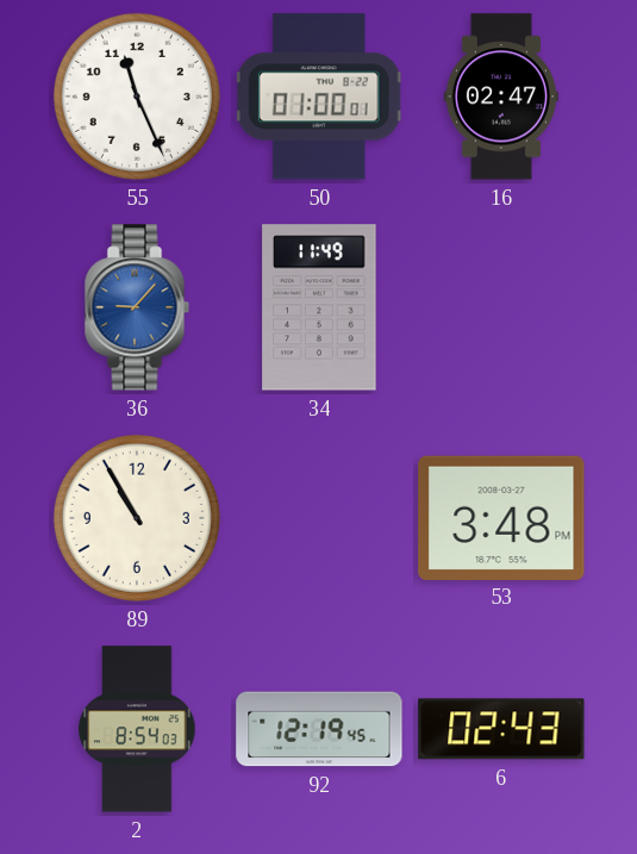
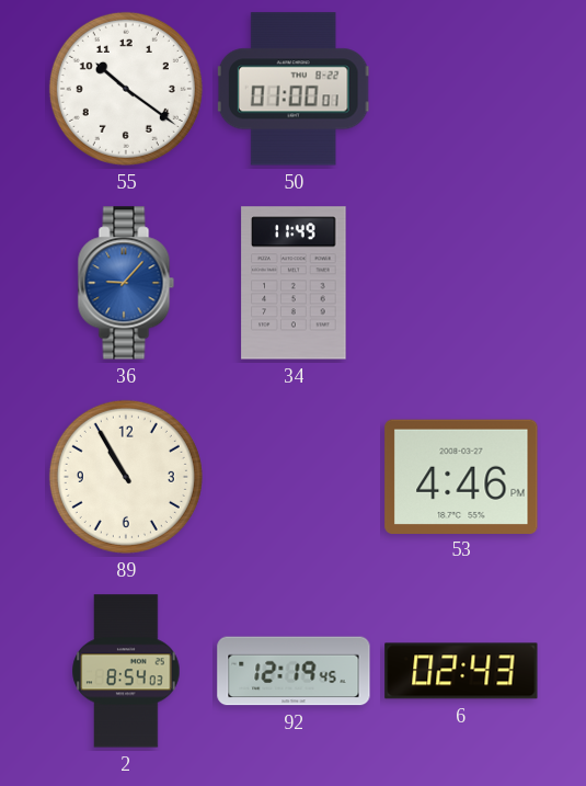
55: 11:26 -> 10:21
16: 02:47 -> none
53: 3:48 -> 4:46
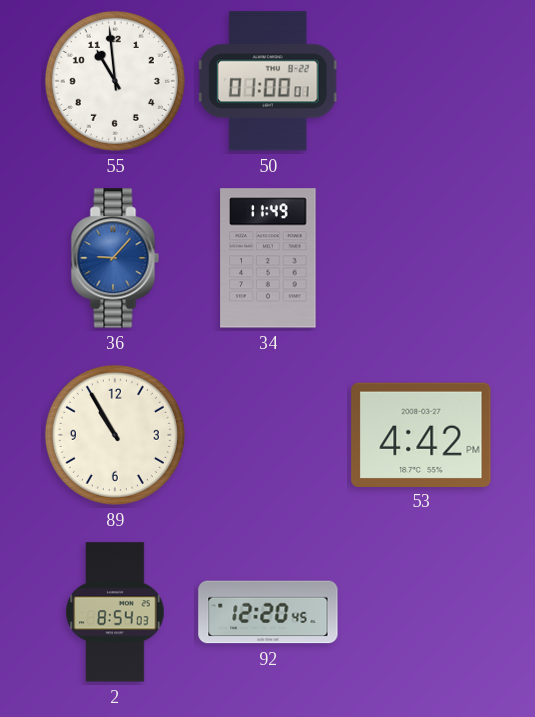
55: 10:21 -> 10:59
53: 4:46 -> 4:42
92: 12:19 -> 12:20
6: 02:43 -> none
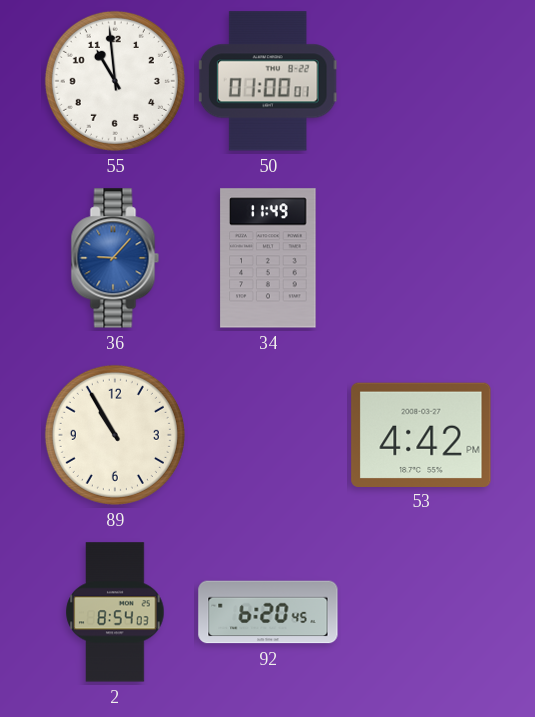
92: 12:20 -> 6:20
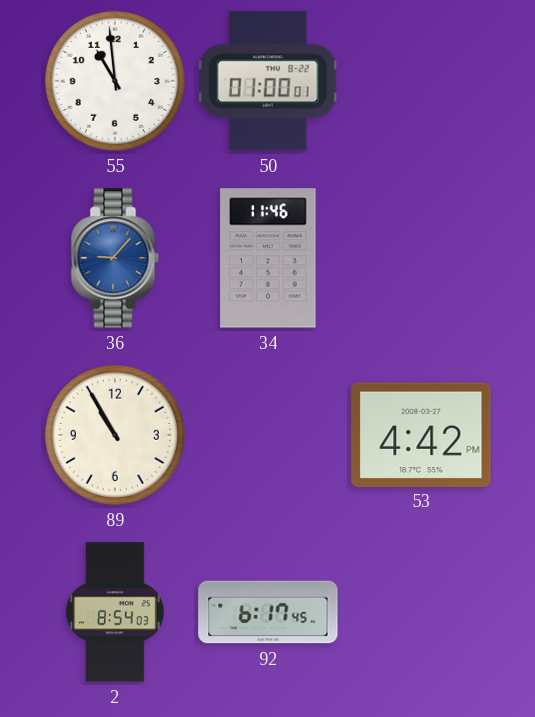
34: 11:49 -> 11:46
92: 6:20 -> 6:17
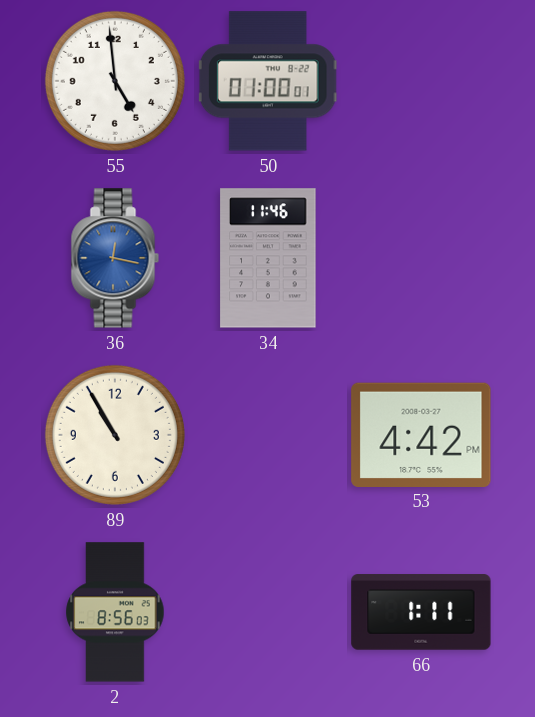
55: 10:59 -> 4:59
36: 9:07 -> 12:17
2: 8:54 -> 8:56
92: 6:17 -> none
66: none -> 1:11
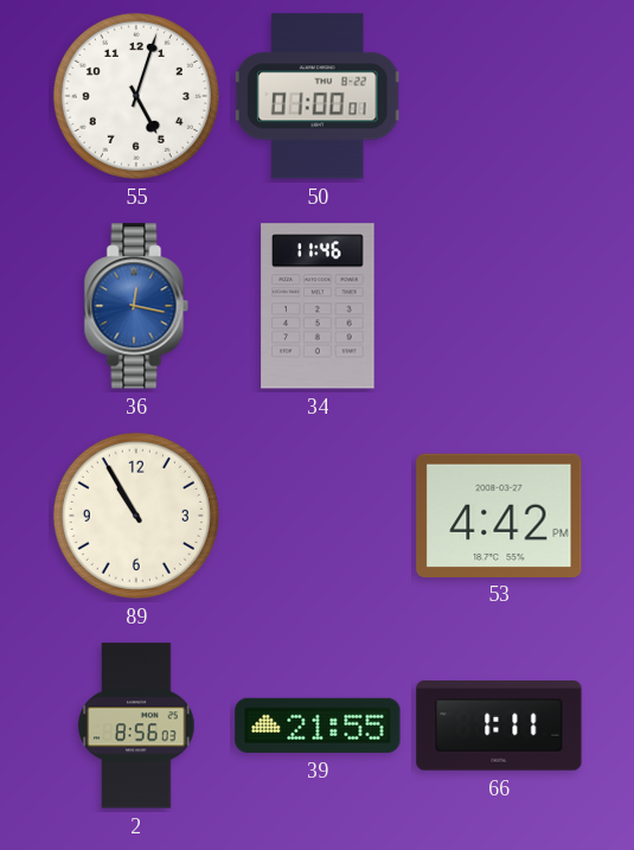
55: 4:59 -> 5:03
39: none -> 21:55
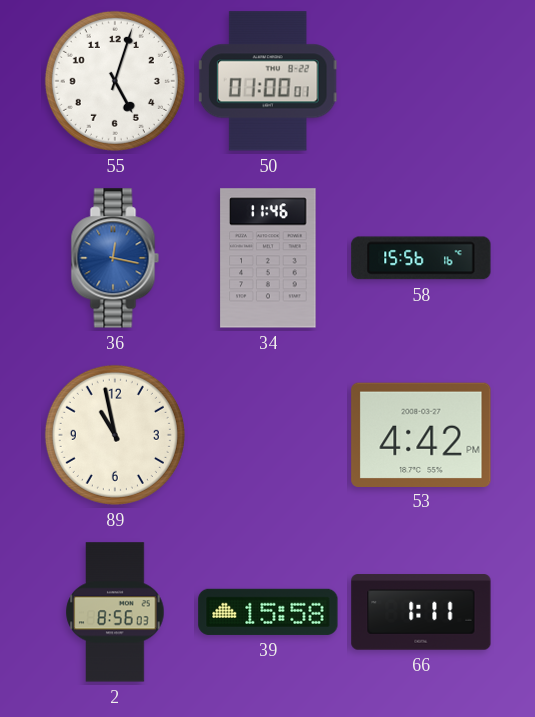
58: none -> 15:56
89: 10:55 -> 10:58
39: 21:55 -> 15:58
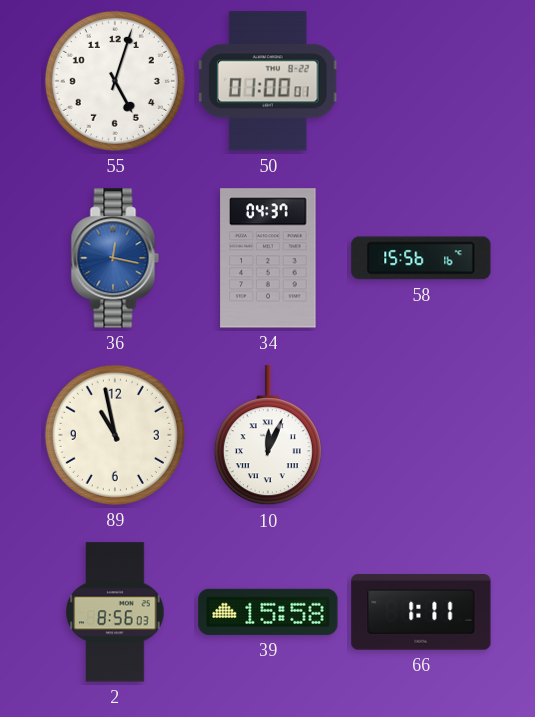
34: 11:46 -> 04:37
10: none -> 12:04
53: 4:42 -> none
